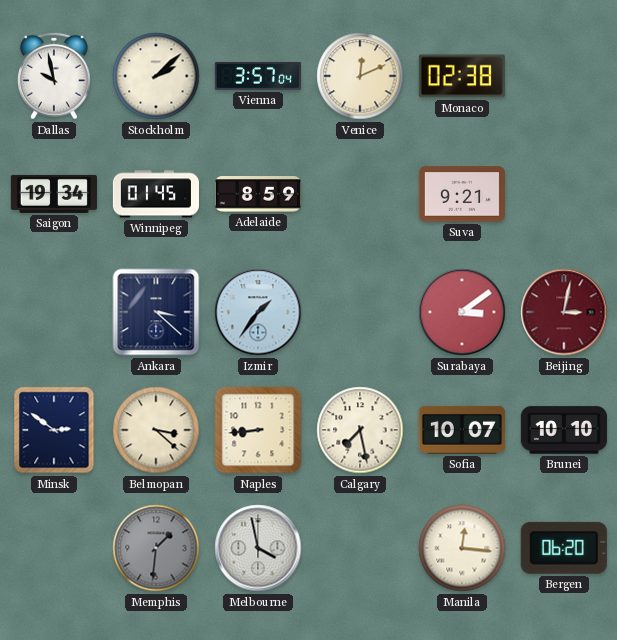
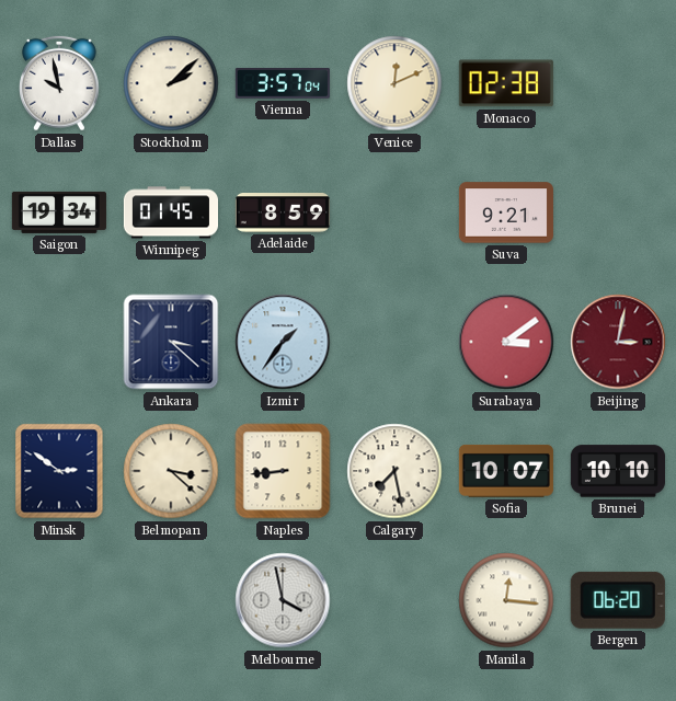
Memphis: 1:31 -> none
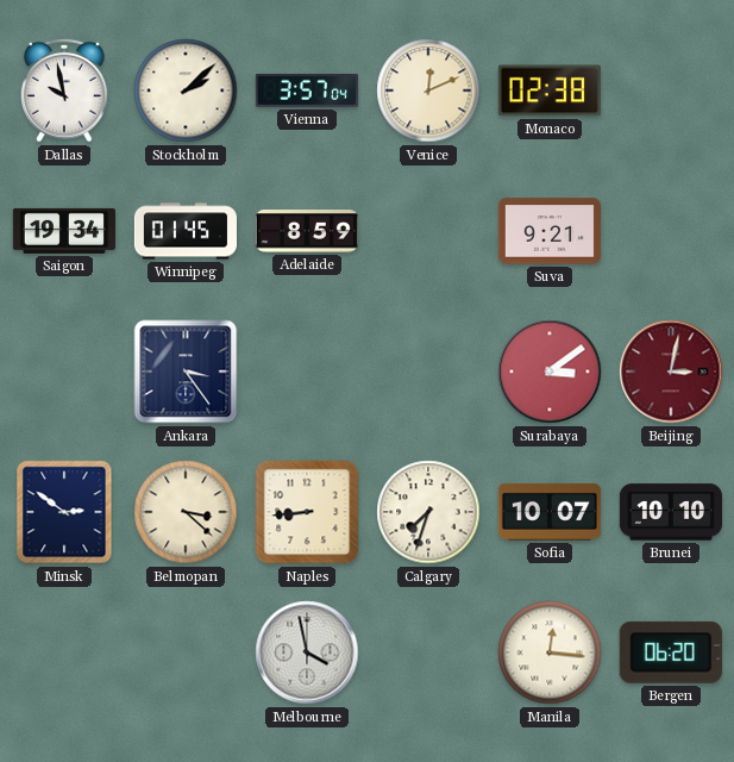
Ankara: 3:22 -> 3:24
Izmir: 1:36 -> none
Calgary: 7:28 -> 7:33
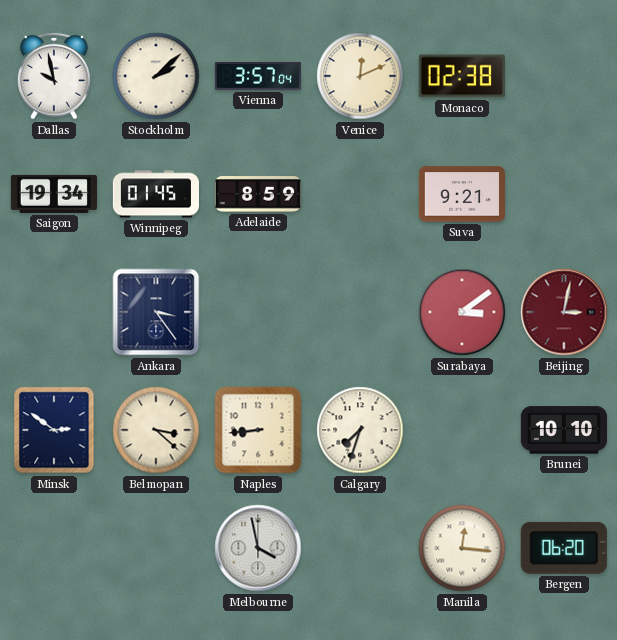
Sofia: 10:07 -> none
